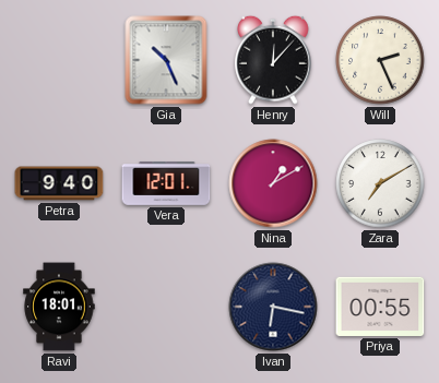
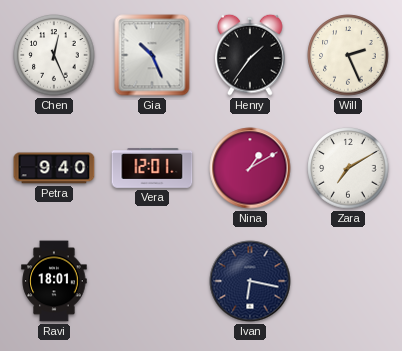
Chen: none -> 12:26
Henry: 12:07 -> 1:36
Priya: 00:55 -> none
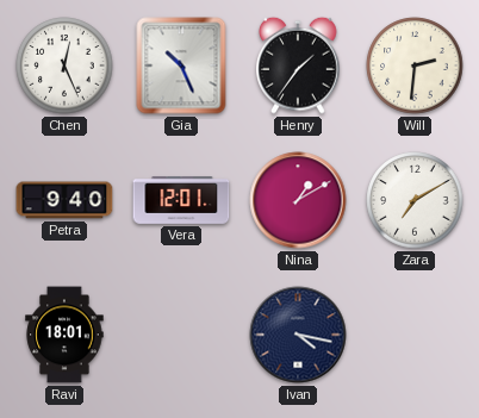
Will: 2:26 -> 2:31
Ivan: 6:17 -> 4:17
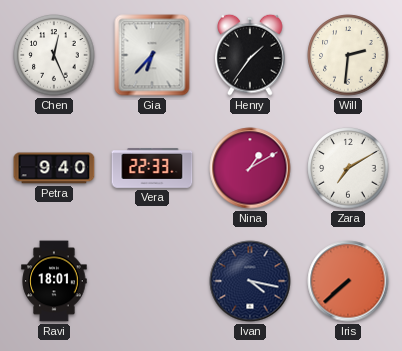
Gia: 10:26 -> 6:37
Vera: 12:01 -> 22:33
Iris: none -> 7:38
